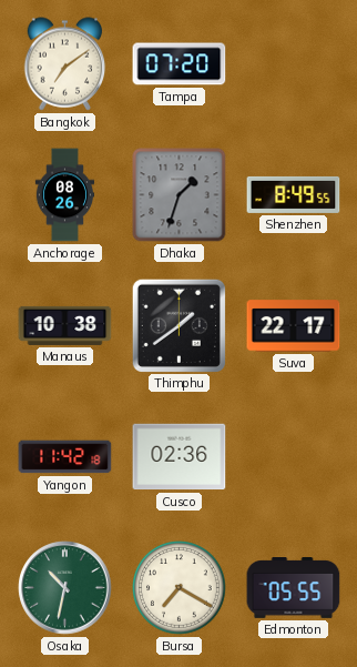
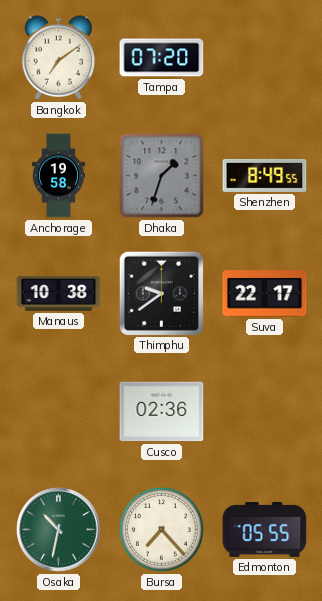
Anchorage: 08:26 -> 19:58
Thimphu: 1:39 -> 9:39
Yangon: 11:42 -> none
Bursa: 7:20 -> 7:23
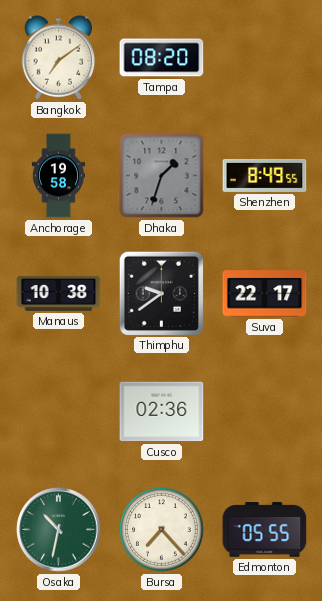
Tampa: 07:20 -> 08:20
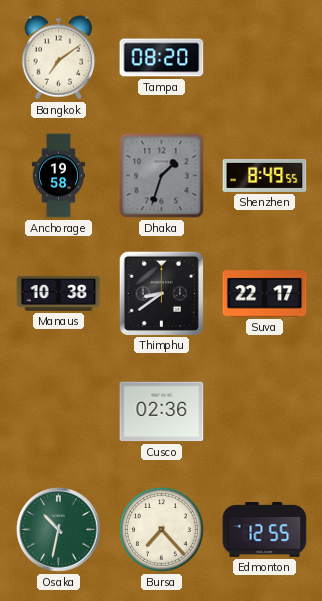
Thimphu: 9:39 -> 8:39
Edmonton: 05:55 -> 12:55
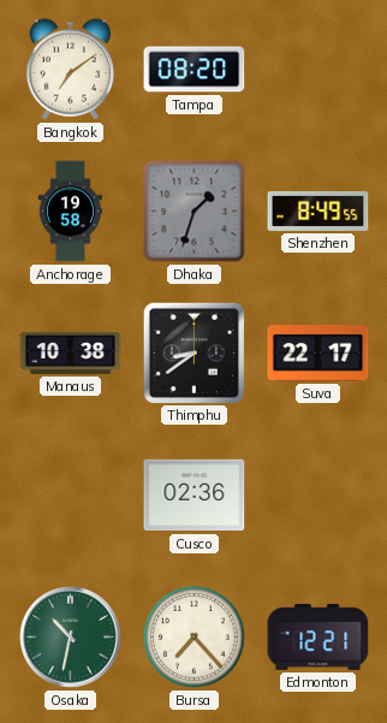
Edmonton: 12:55 -> 12:21
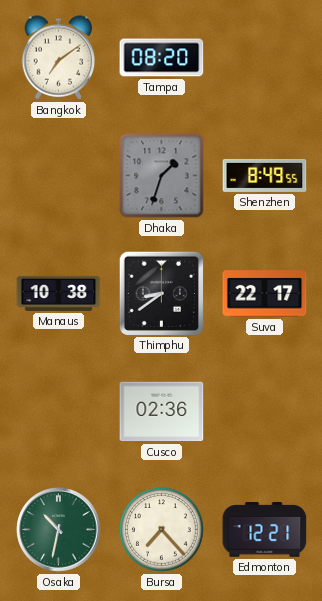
Anchorage: 19:58 -> none
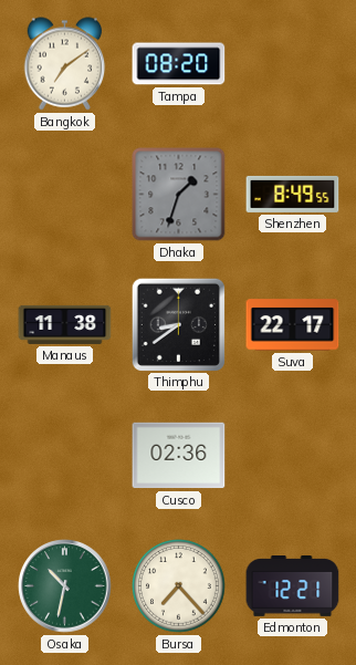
Manaus: 10:38 -> 11:38
